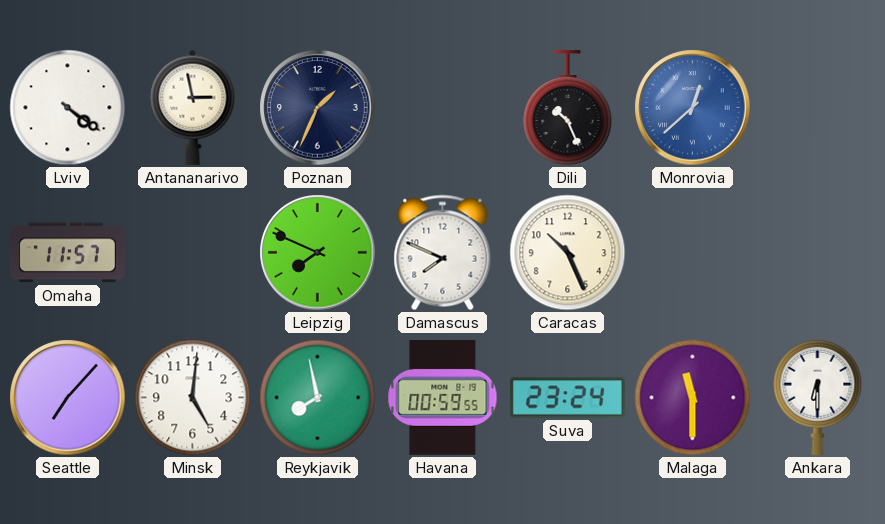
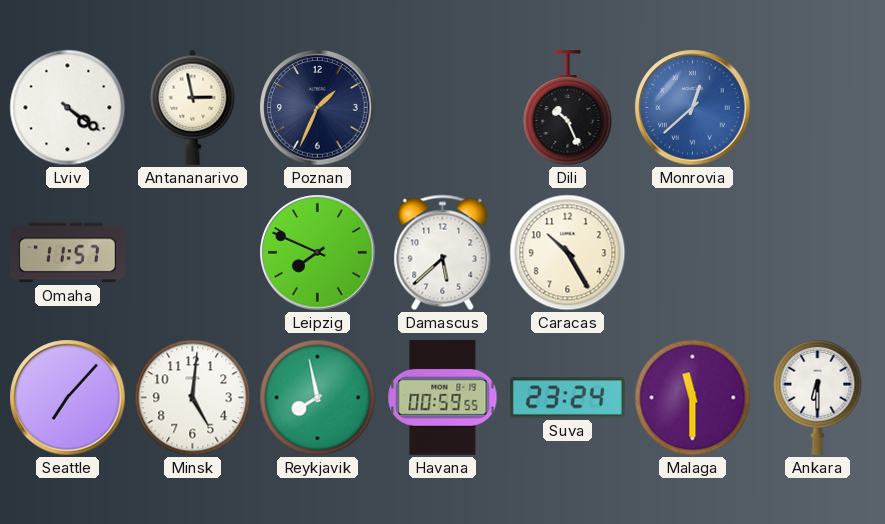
Damascus: 7:49 -> 5:38
Caracas: 10:26 -> 10:25
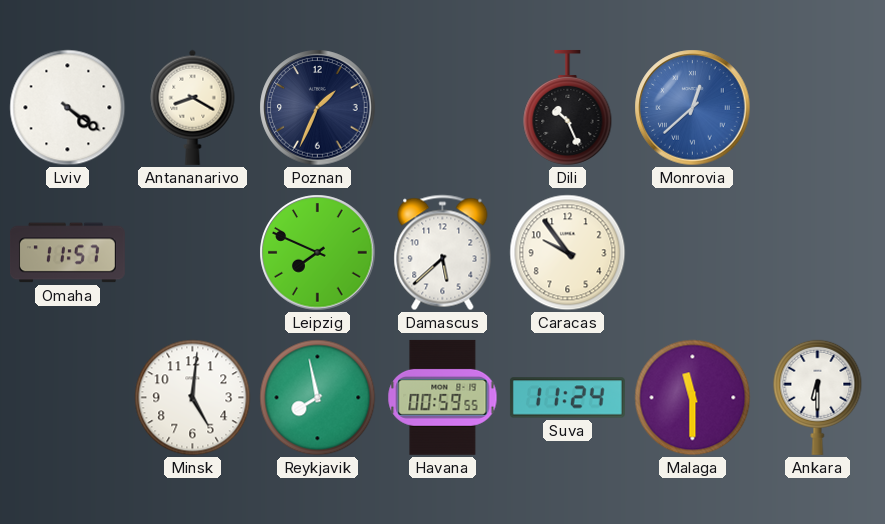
Antananarivo: 2:58 -> 8:20
Caracas: 10:25 -> 9:54
Seattle: 7:07 -> none
Suva: 23:24 -> 11:24
